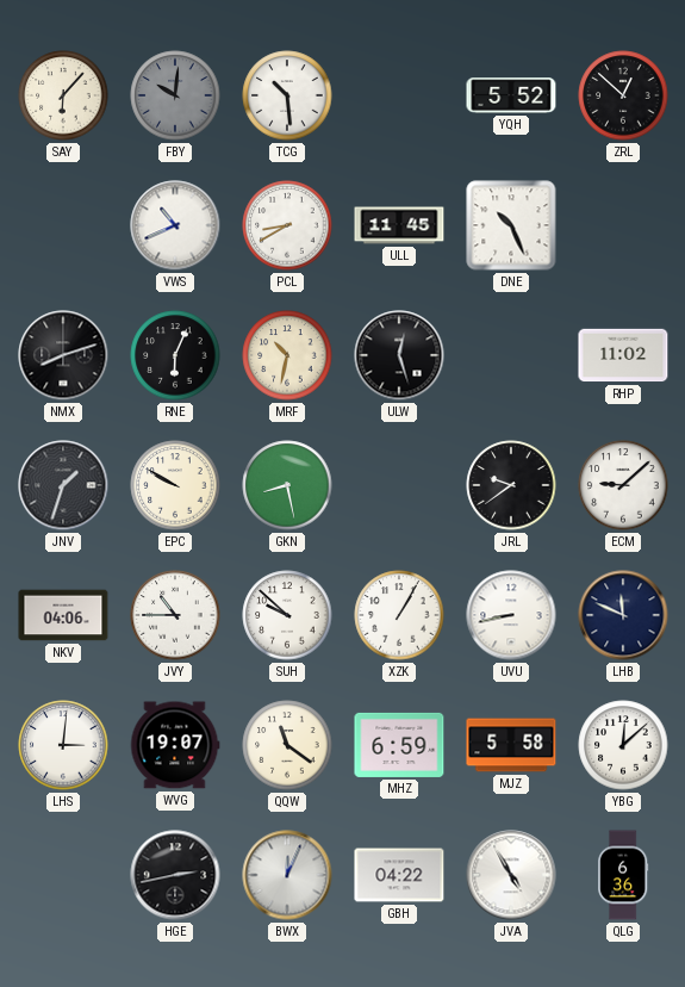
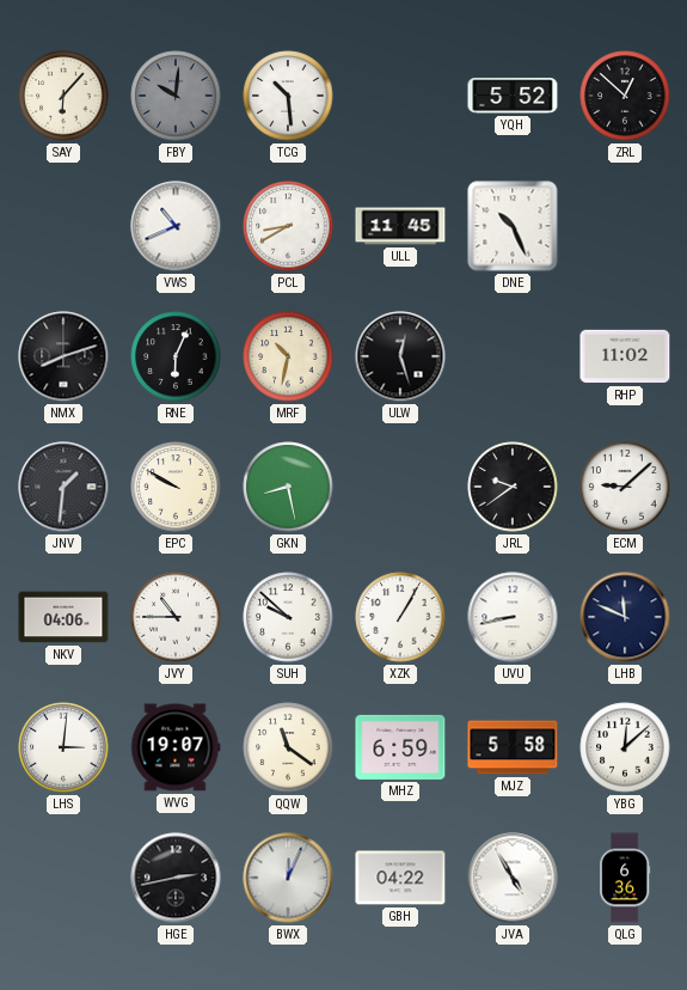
JNV: 1:33 -> 1:31
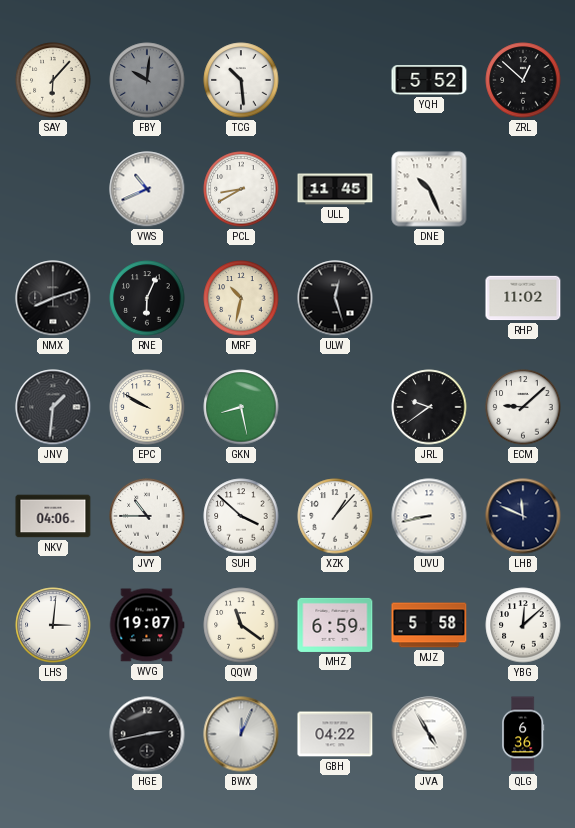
SUH: 9:52 -> 3:52
XZK: 1:05 -> 1:07
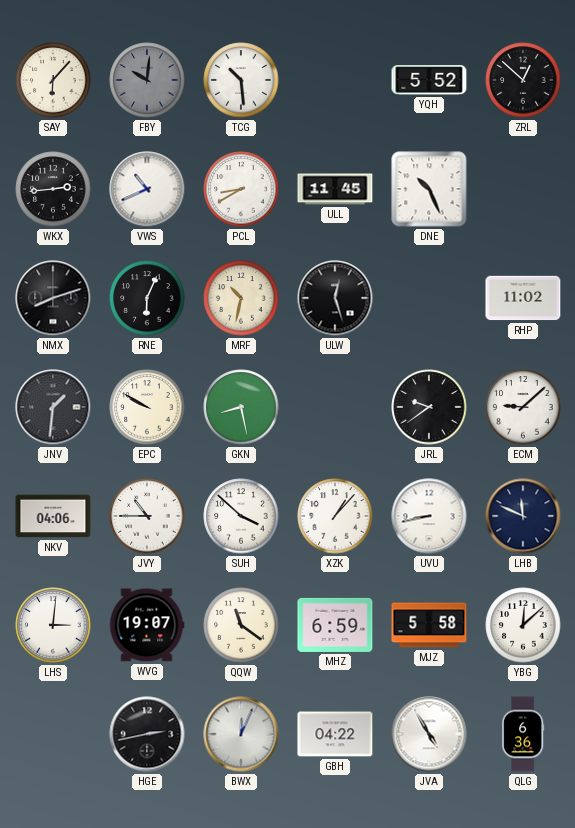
WKX: none -> 2:44
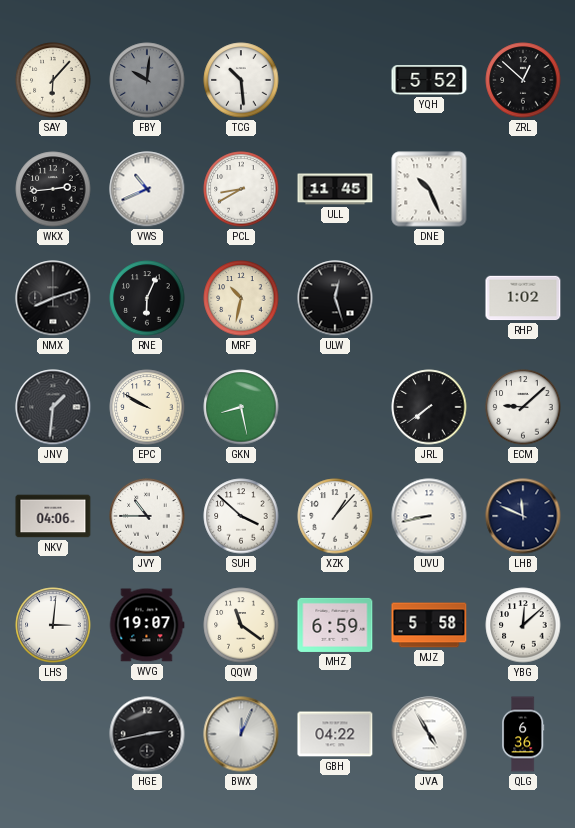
RHP: 11:02 -> 1:02
JRL: 9:39 -> 7:39
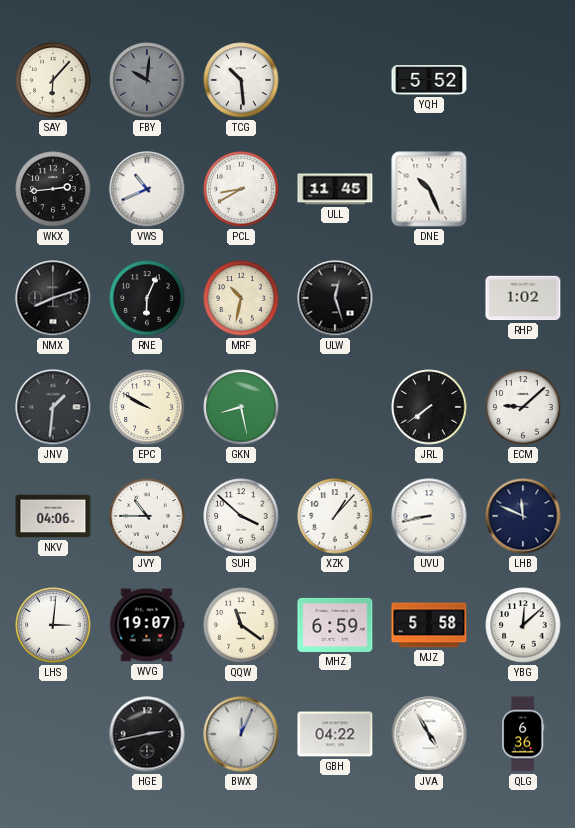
ZRL: 12:52 -> none
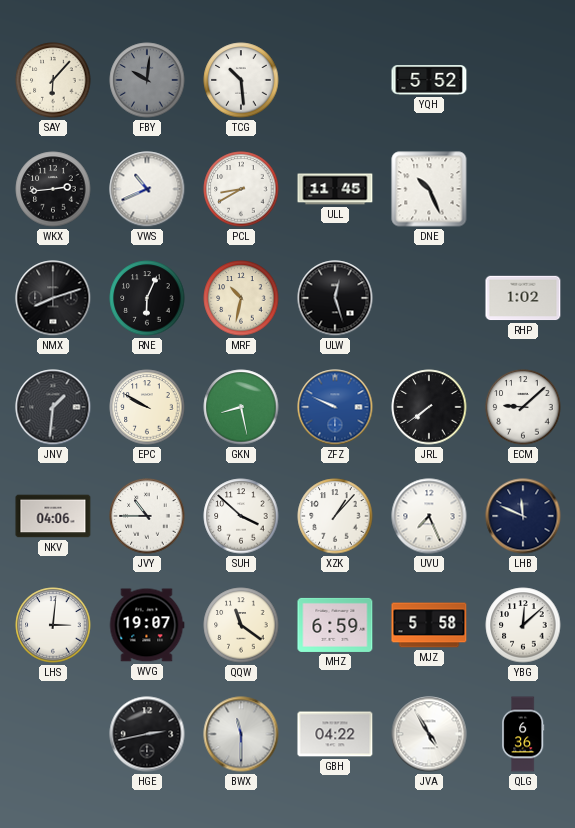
ZFZ: none -> 9:49
UVU: 8:43 -> 7:26
BWX: 12:04 -> 11:30
